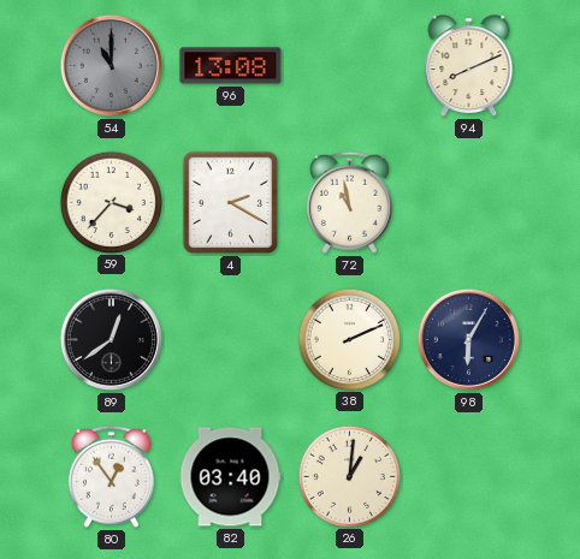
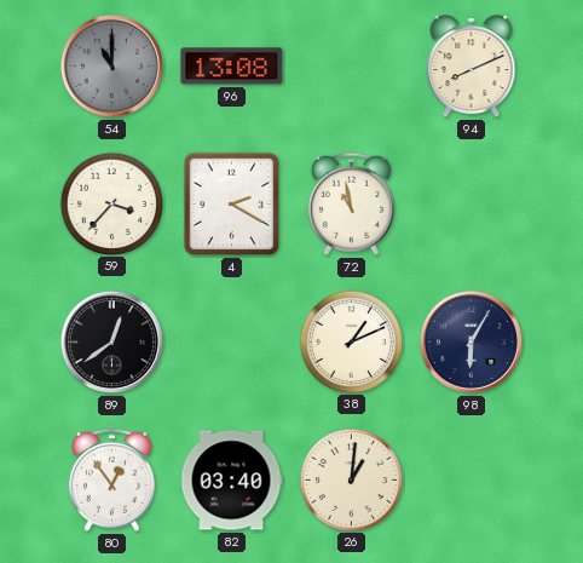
38: 2:11 -> 1:11
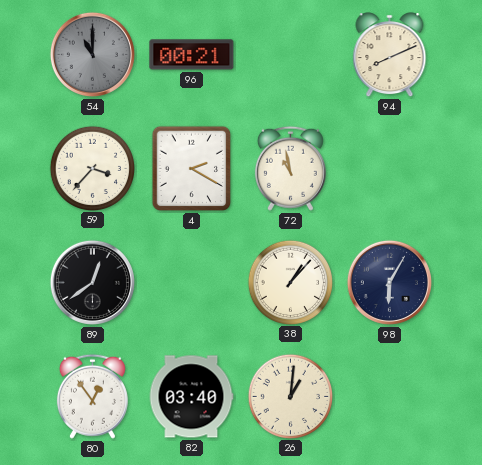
96: 13:08 -> 00:21
38: 1:11 -> 1:07
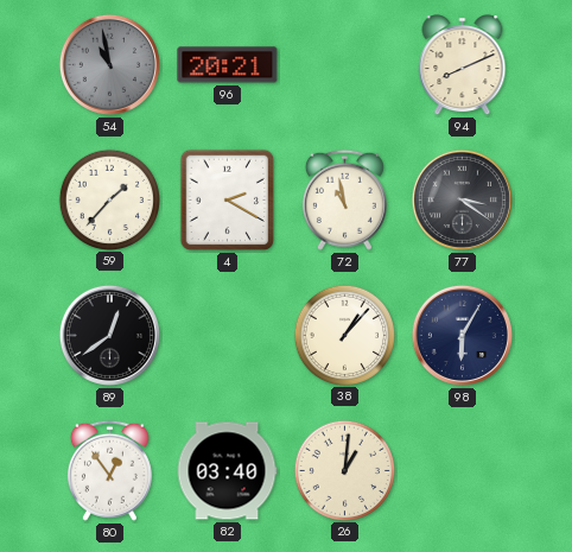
54: 11:00 -> 10:58
96: 00:21 -> 20:21
59: 3:37 -> 1:37
77: none -> 3:21
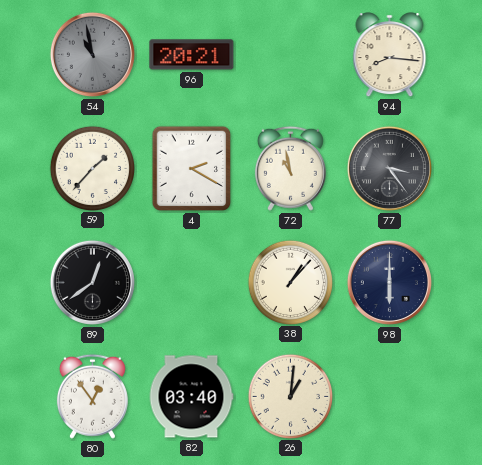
94: 8:11 -> 8:16
77: 3:21 -> 3:24
98: 6:05 -> 6:00
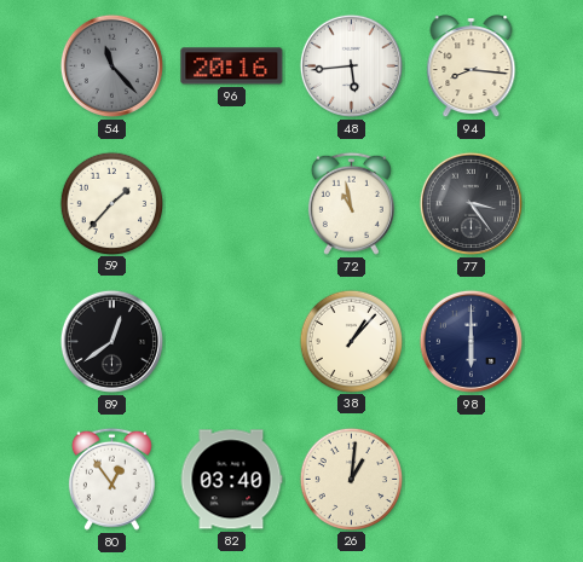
54: 10:58 -> 11:23
96: 20:21 -> 20:16
48: none -> 5:44
4: 2:20 -> none
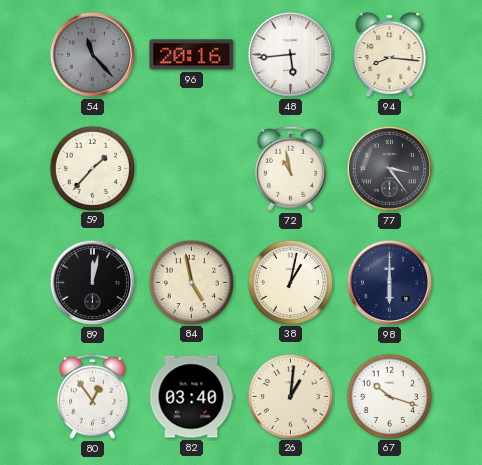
89: 12:39 -> 12:02
84: none -> 4:58
38: 1:07 -> 1:02
67: none -> 10:18
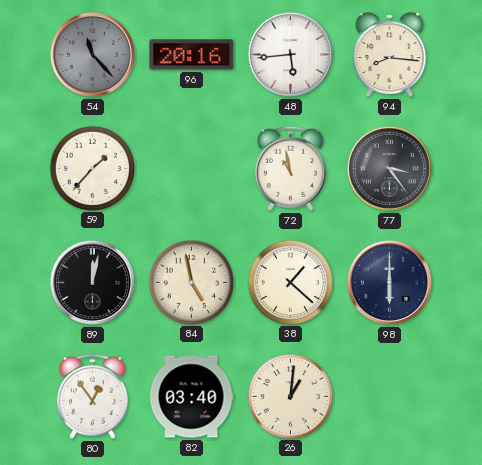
38: 1:02 -> 1:22
67: 10:18 -> none
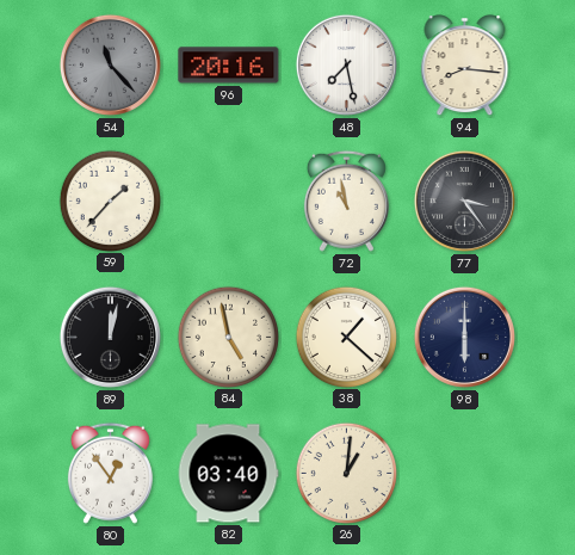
48: 5:44 -> 7:28
